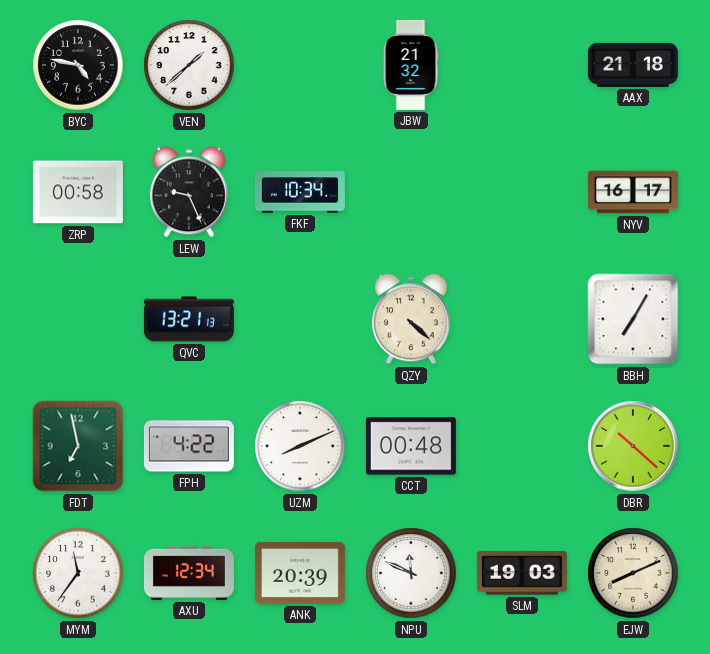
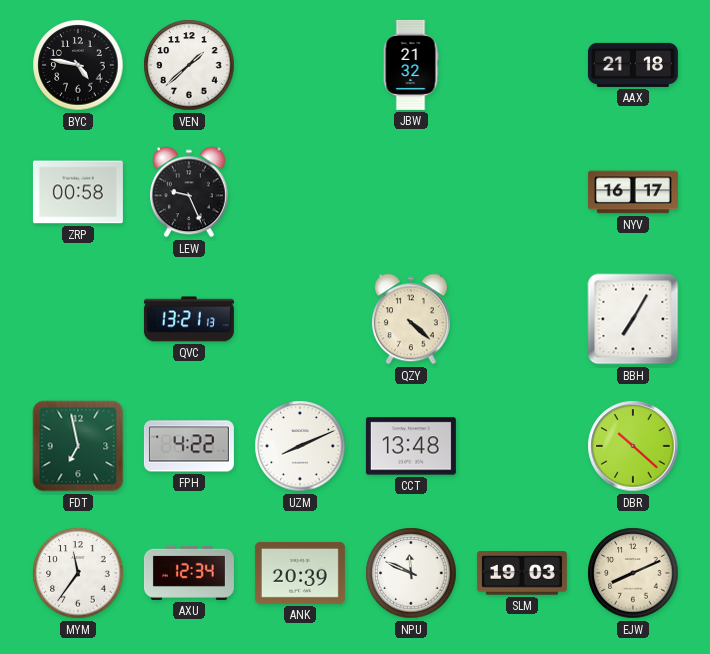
FKF: 10:34 -> none
CCT: 00:48 -> 13:48
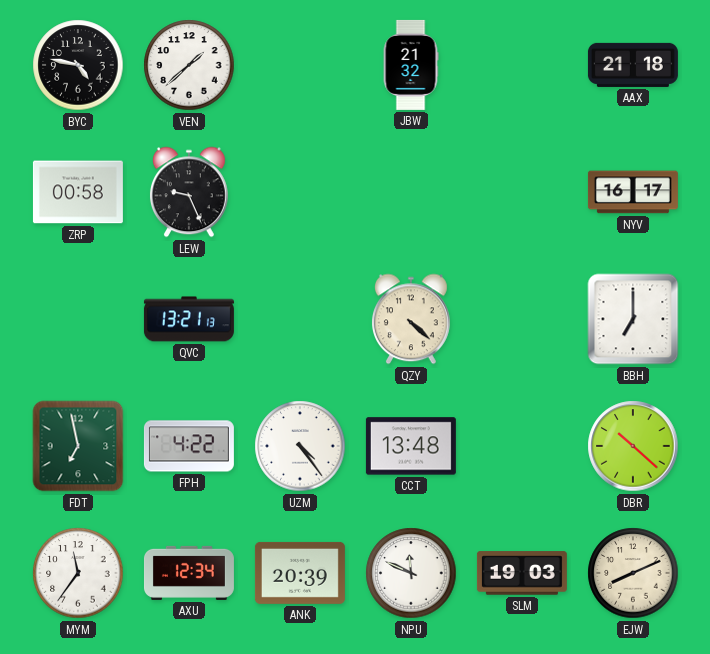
BBH: 7:05 -> 7:00
UZM: 8:11 -> 4:24
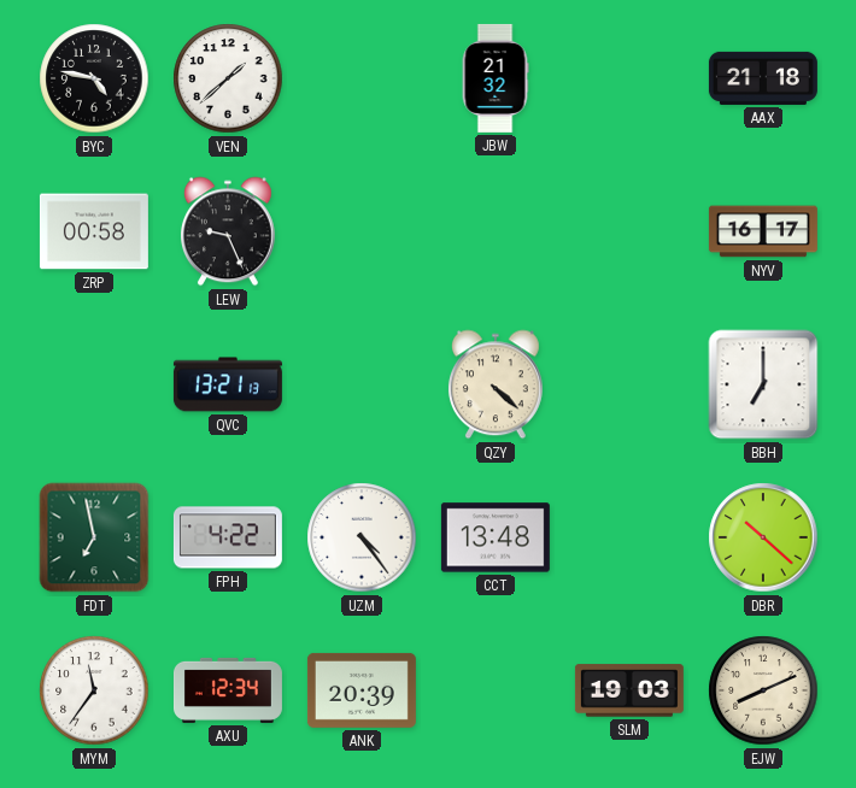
NPU: 11:49 -> none
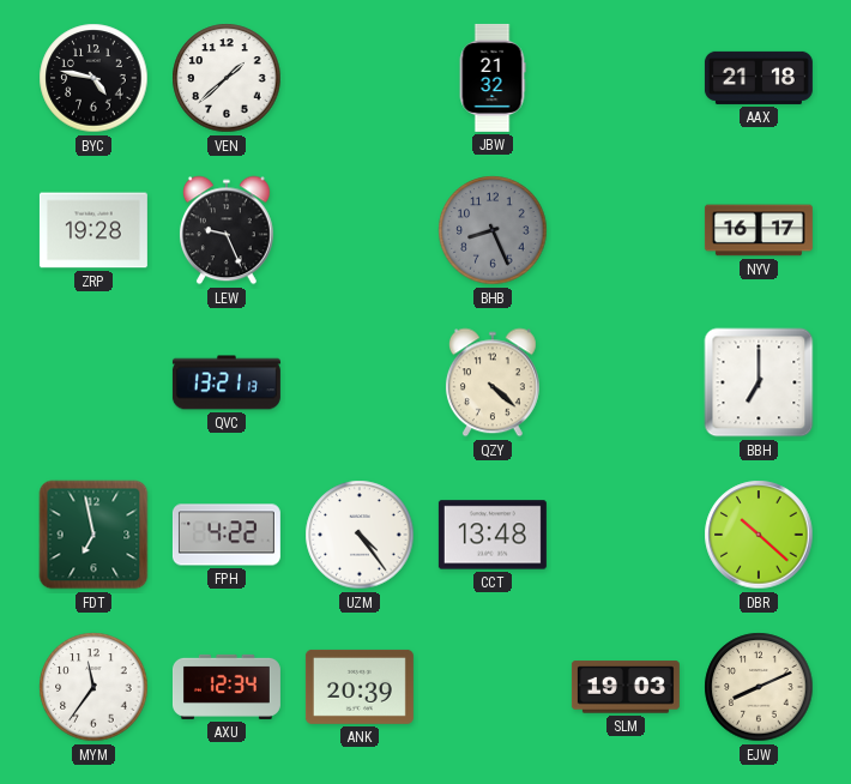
ZRP: 00:58 -> 19:28
BHB: none -> 8:26
